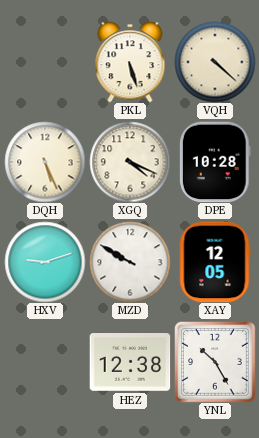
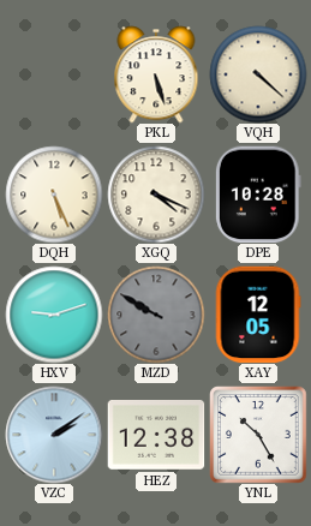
MZD dial: white -> grey
VZC: none -> 2:09
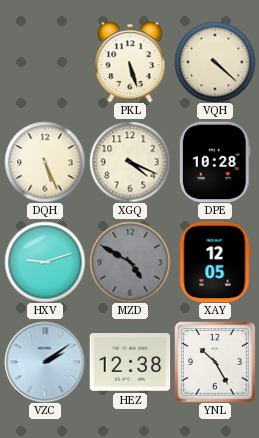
MZD: 9:50 -> 4:50
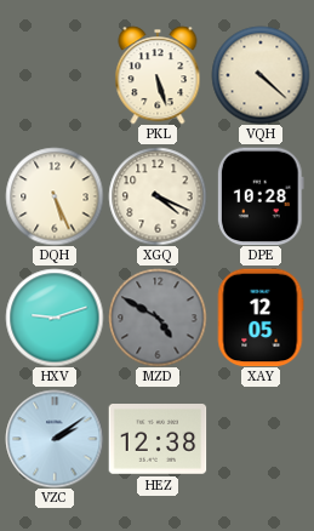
YNL: 10:25 -> none
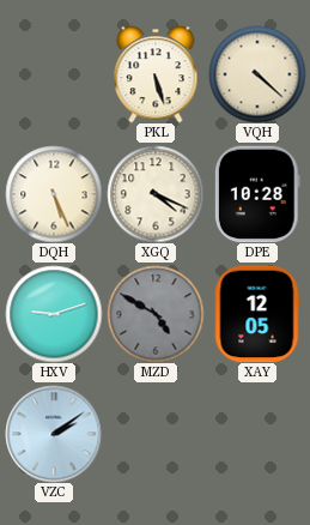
HEZ: 12:38 -> none
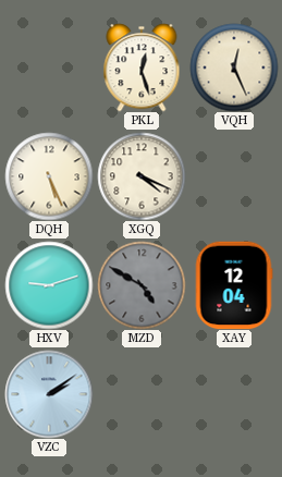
PKL: 5:27 -> 12:27
VQH: 4:22 -> 12:26
DPE: 10:28 -> none
XAY: 12:05 -> 12:04
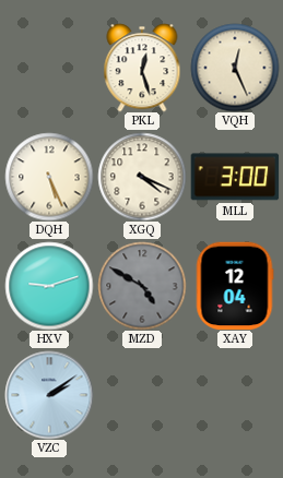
MLL: none -> 3:00
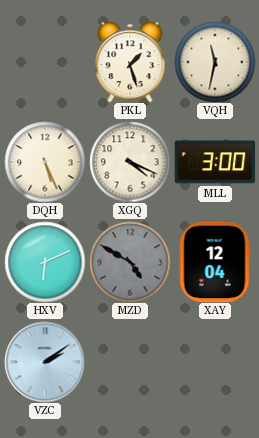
PKL: 12:27 -> 1:27
VQH: 12:26 -> 11:32
HXV: 9:12 -> 6:11
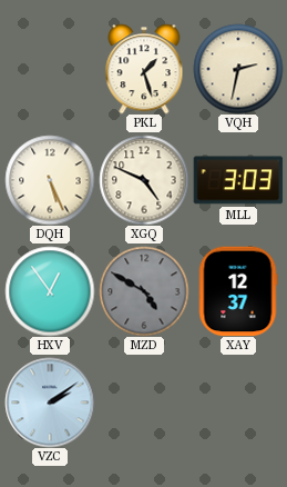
VQH: 11:32 -> 2:32
XGQ: 4:19 -> 4:49
MLL: 3:00 -> 3:03
HXV: 6:11 -> 12:54
XAY: 12:04 -> 12:37
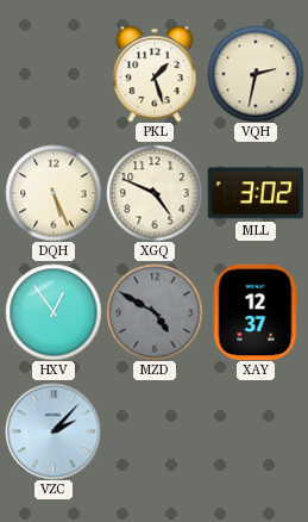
MLL: 3:03 -> 3:02
VZC: 2:09 -> 2:07
